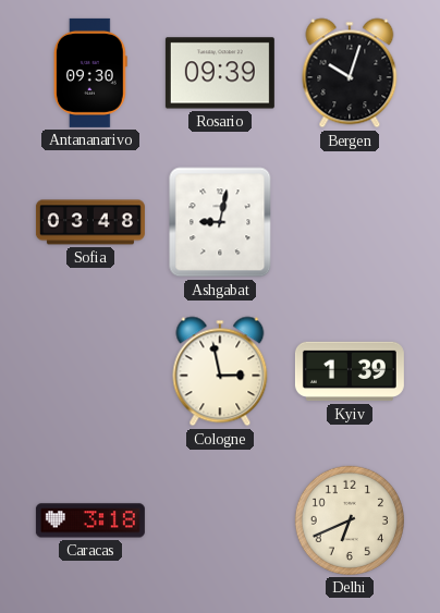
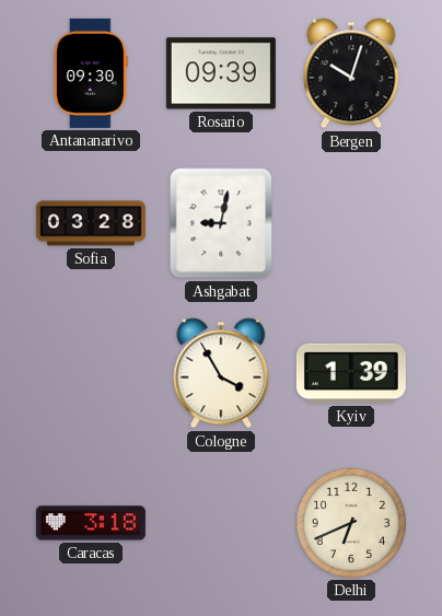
Sofia: 03:48 -> 03:28
Cologne: 2:58 -> 3:55
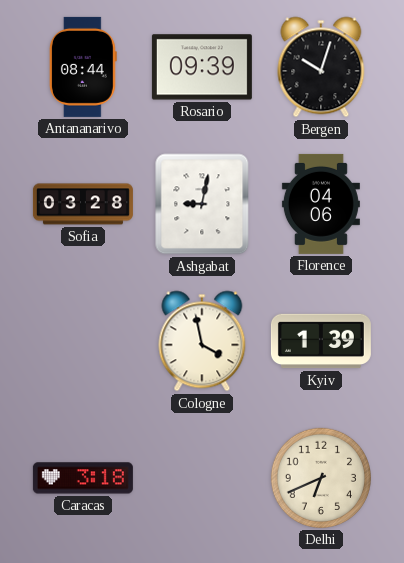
Antananarivo: 09:30 -> 08:44
Florence: none -> 04:06
Cologne: 3:55 -> 3:58
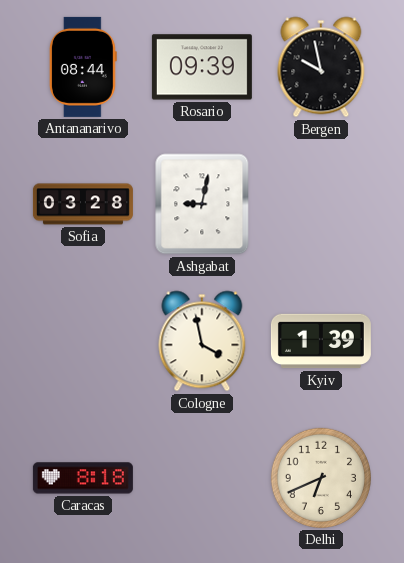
Bergen: 10:03 -> 9:58
Florence: 04:06 -> none
Caracas: 3:18 -> 8:18
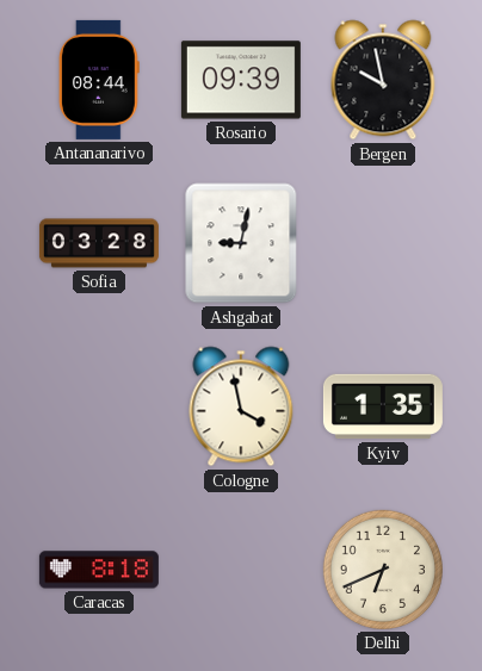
Kyiv: 1:39 -> 1:35
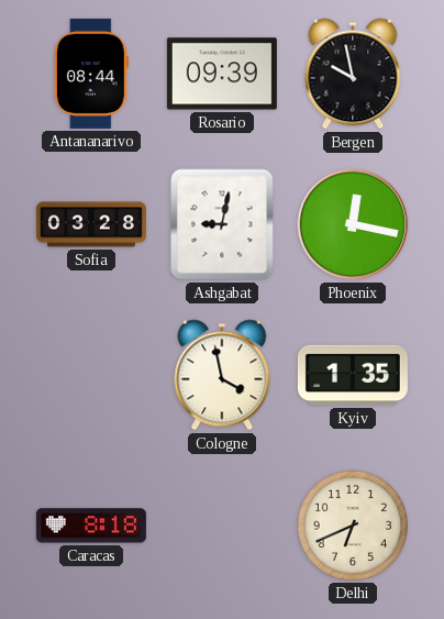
Phoenix: none -> 12:17
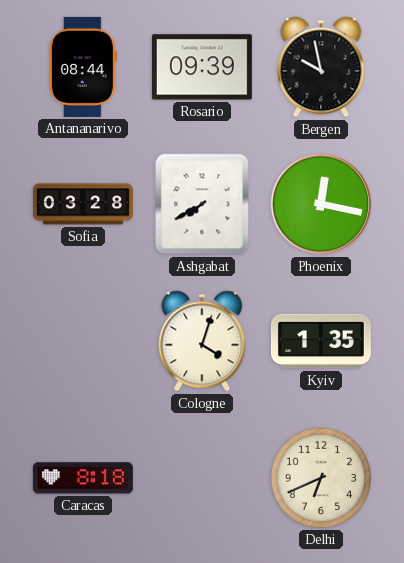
Ashgabat: 9:02 -> 7:40
Cologne: 3:58 -> 4:03
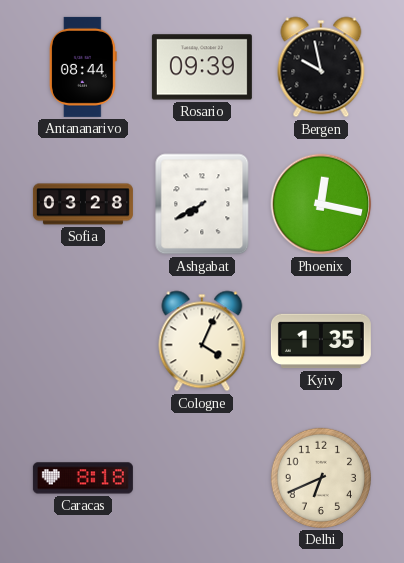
Cologne: 4:03 -> 4:04
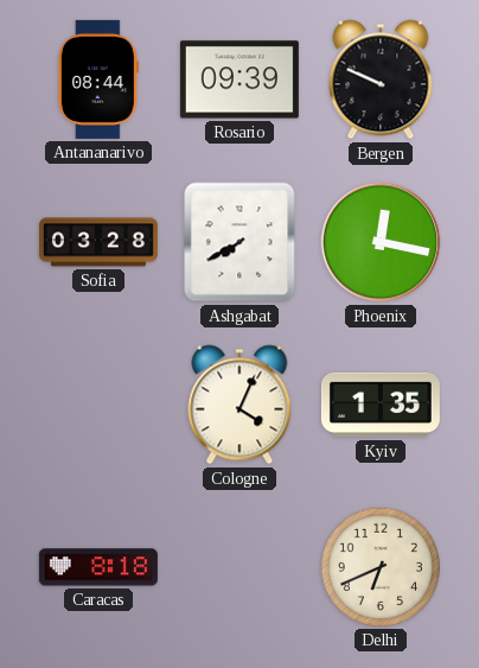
Bergen: 9:58 -> 9:49
